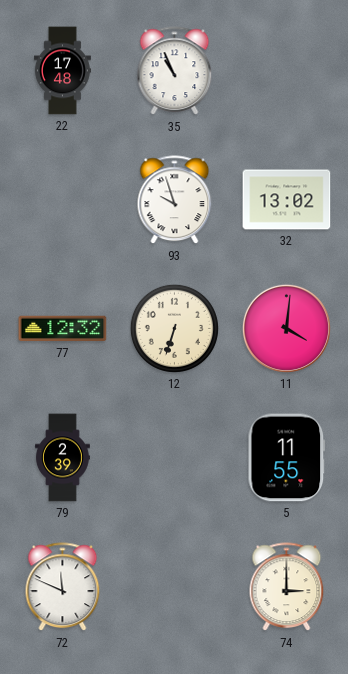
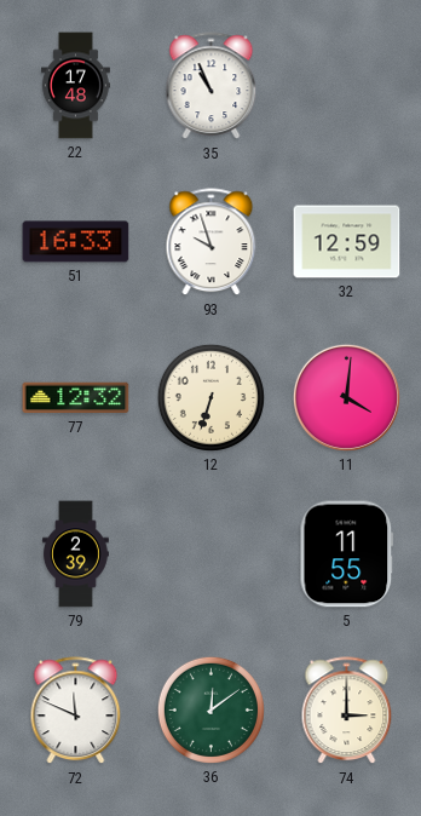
51: none -> 16:33
32: 13:02 -> 12:59
36: none -> 12:09
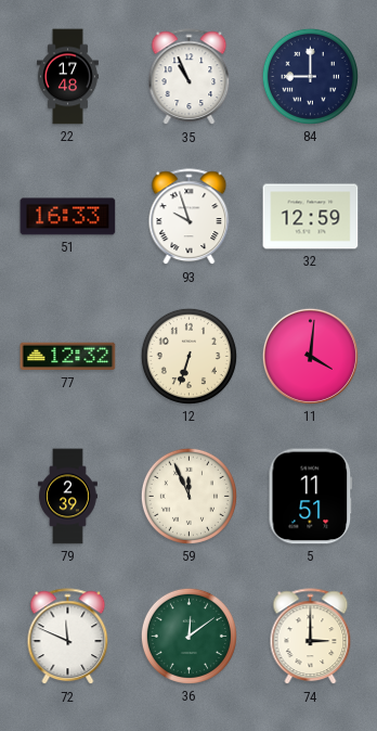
84: none -> 9:00
59: none -> 11:56
5: 11:55 -> 11:51
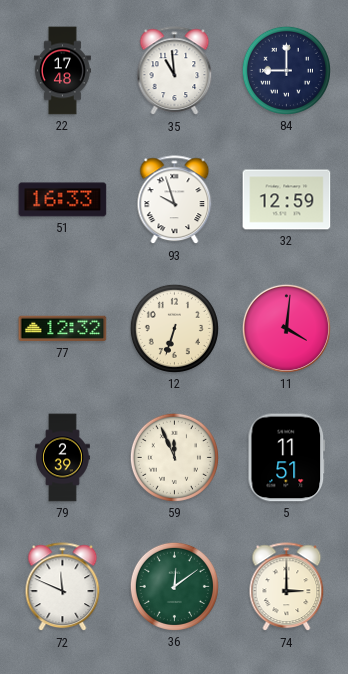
35: 10:56 -> 10:59
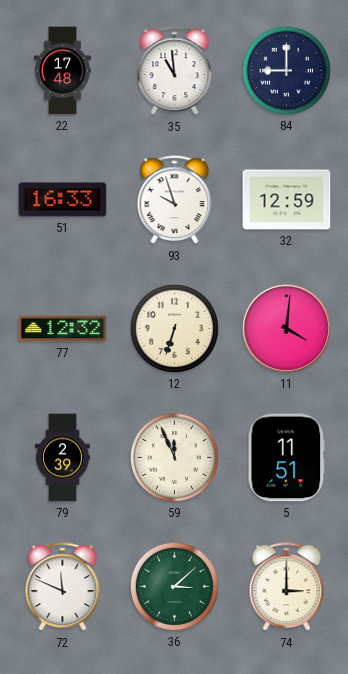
36: 12:09 -> 3:08
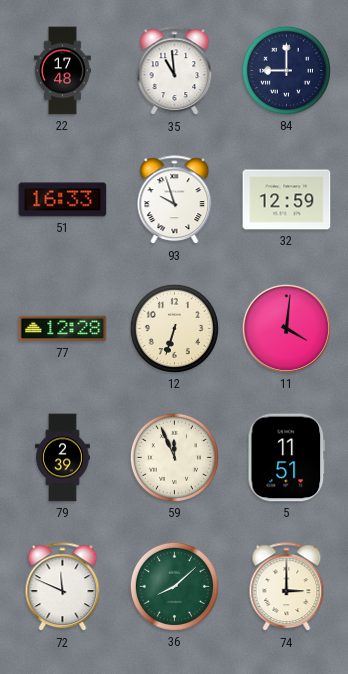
77: 12:32 -> 12:28
36: 3:08 -> 8:08
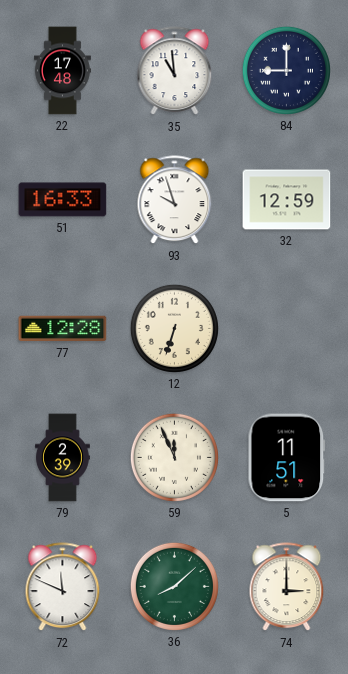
11: 4:01 -> none
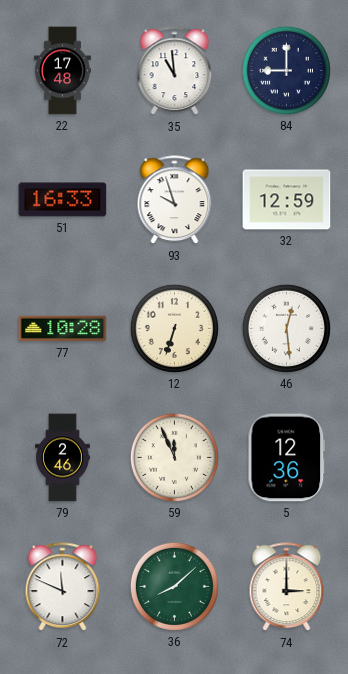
77: 12:28 -> 10:28
46: none -> 12:29
79: 2:39 -> 2:46
5: 11:51 -> 12:36
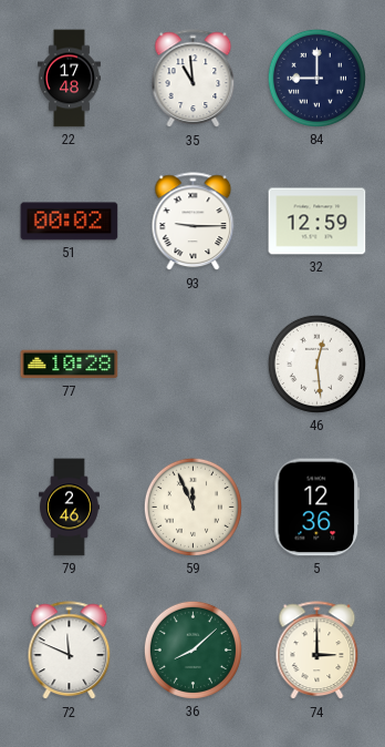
51: 16:33 -> 00:02
93: 9:57 -> 9:15
12: 6:33 -> none
